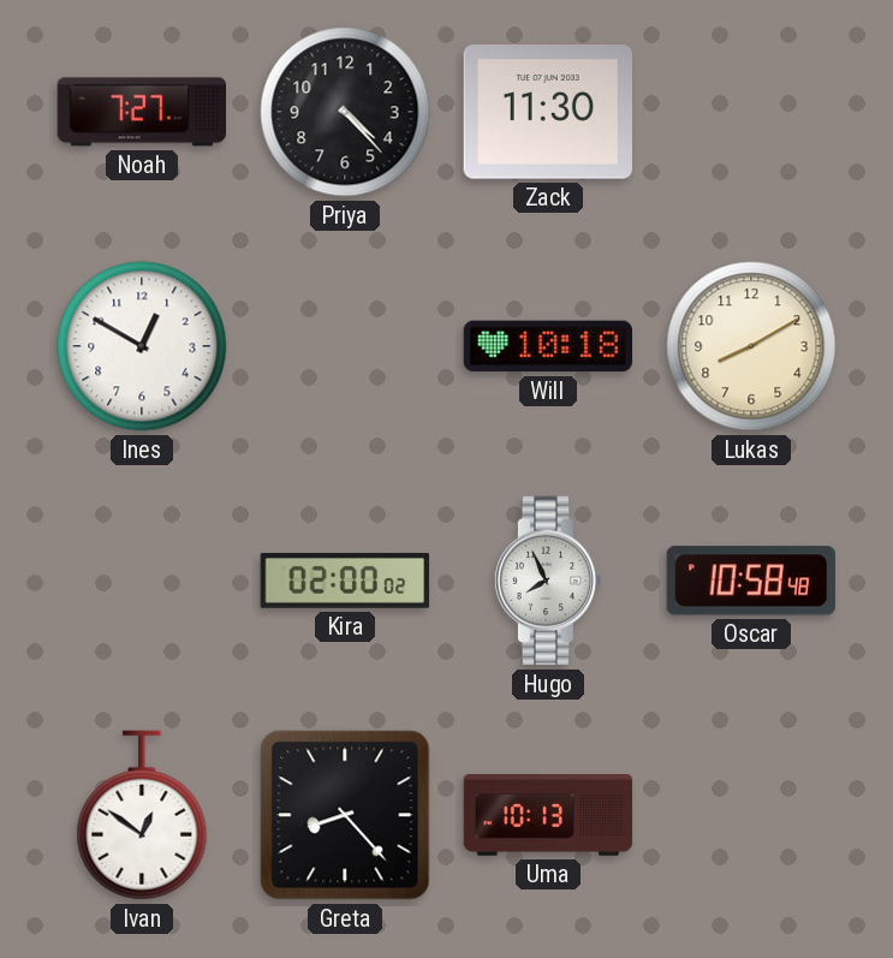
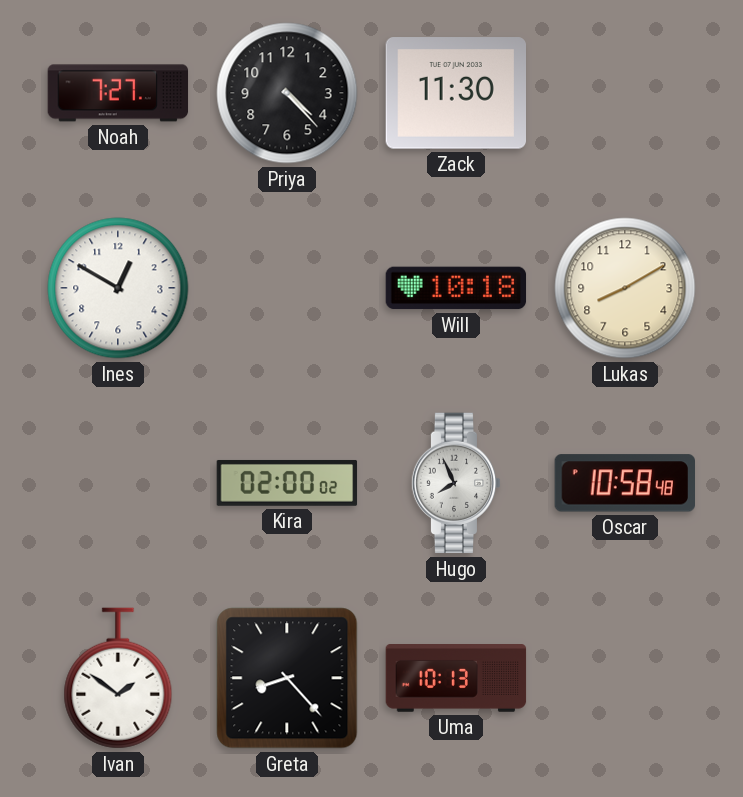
Ivan: 12:51 -> 1:51
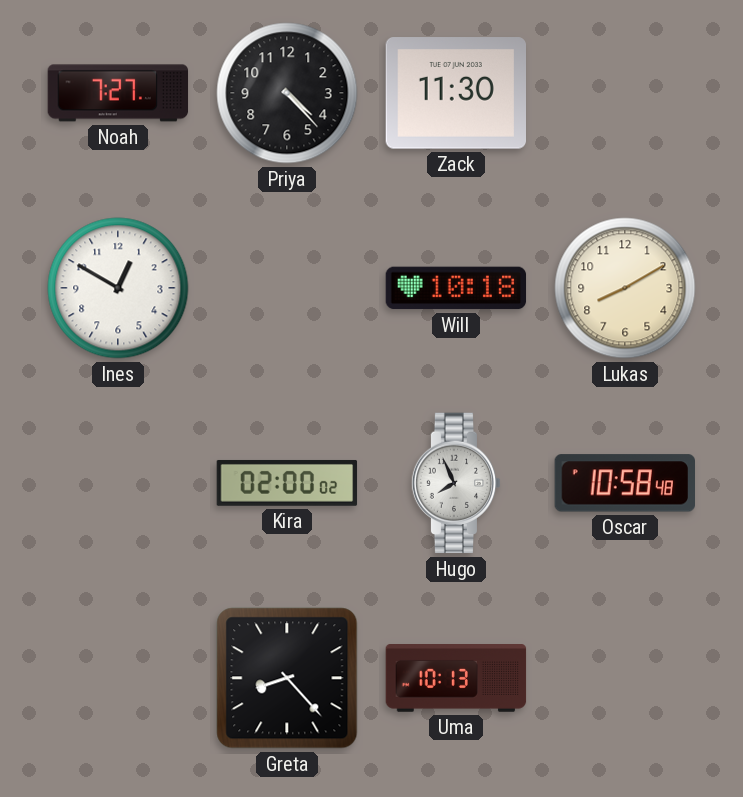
Ivan: 1:51 -> none
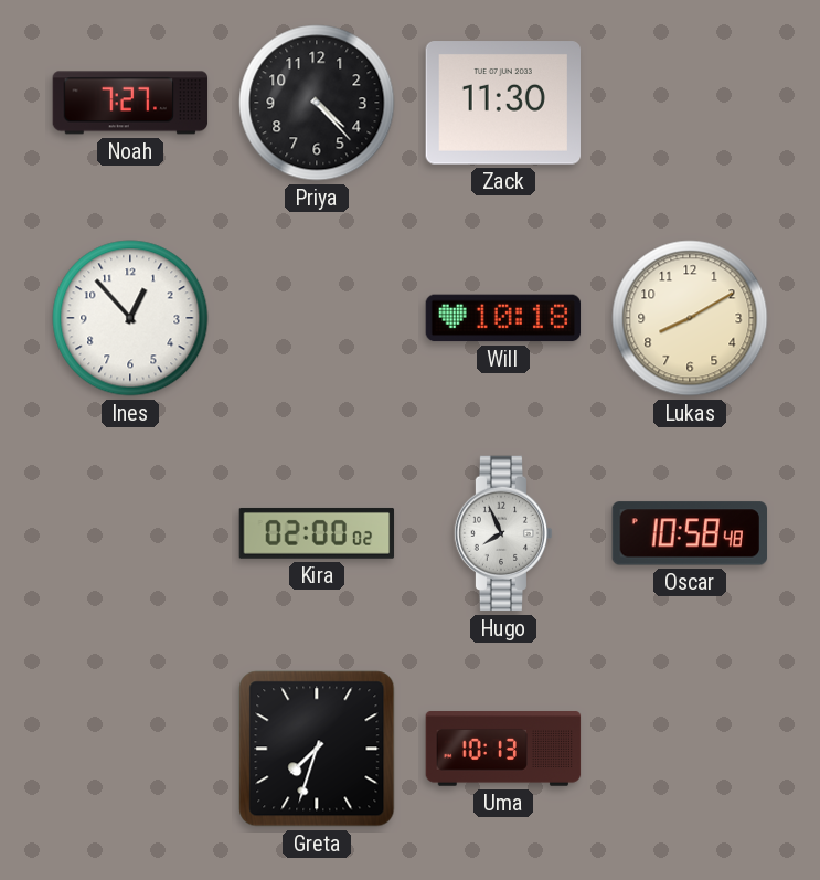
Ines: 12:50 -> 12:53
Greta: 8:23 -> 7:33
